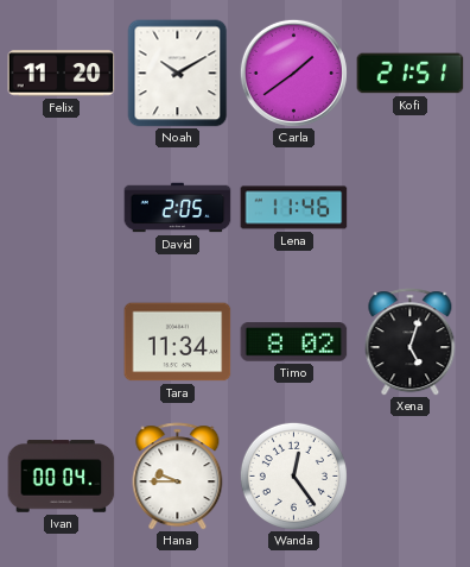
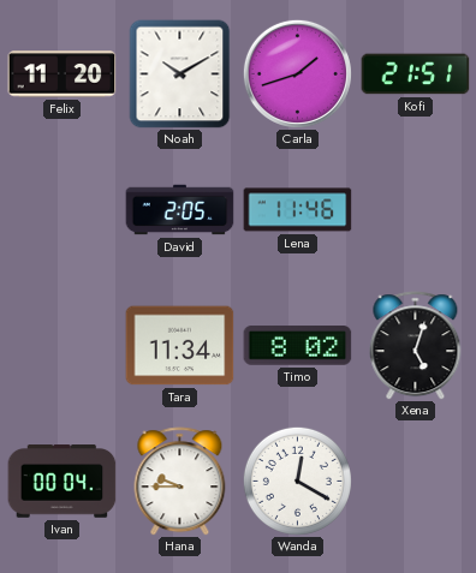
Carla: 1:39 -> 1:42
Wanda: 12:24 -> 12:20
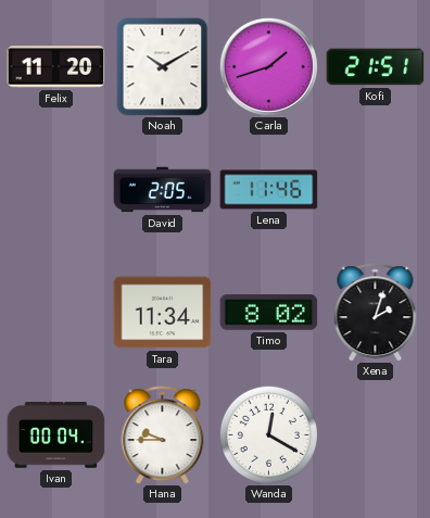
Xena: 5:03 -> 2:03
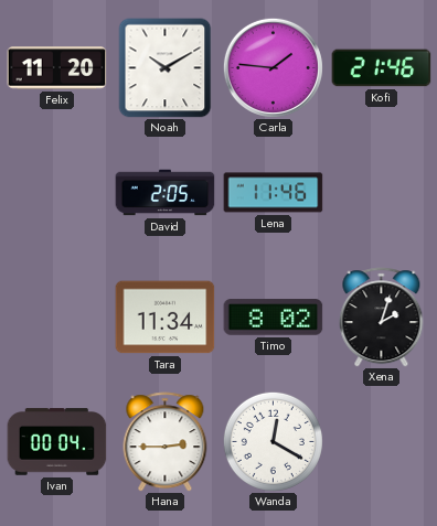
Carla: 1:42 -> 1:46
Kofi: 21:51 -> 21:46
Hana: 9:45 -> 2:45
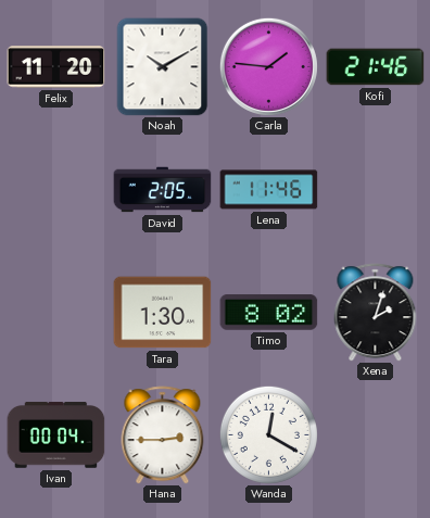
Tara: 11:34 -> 1:30
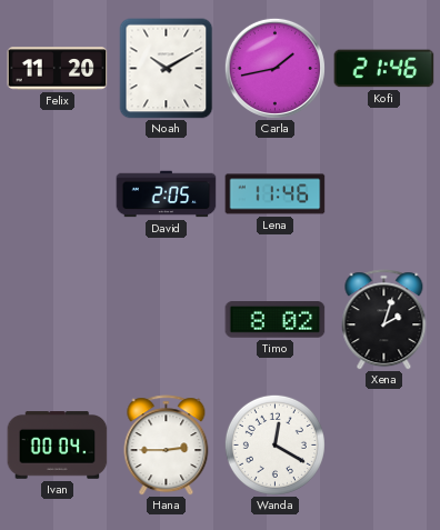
Carla: 1:46 -> 1:43
Tara: 1:30 -> none
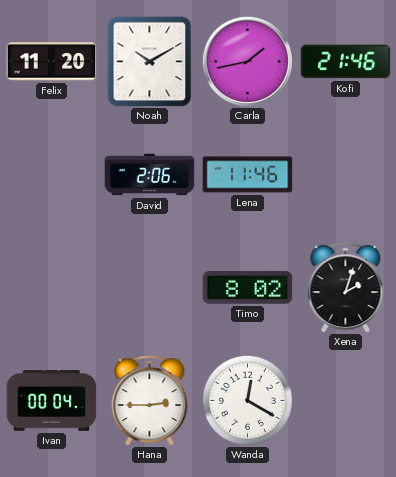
David: 2:05 -> 2:06
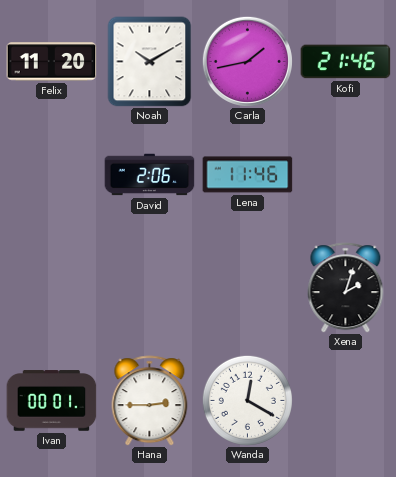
Timo: 8:02 -> none
Ivan: 00:04 -> 00:01
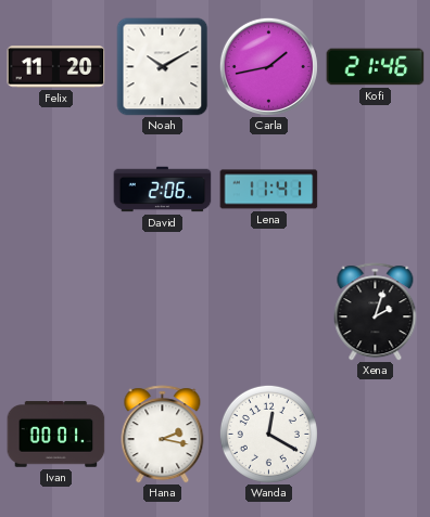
Lena: 11:46 -> 11:41
Hana: 2:45 -> 2:17
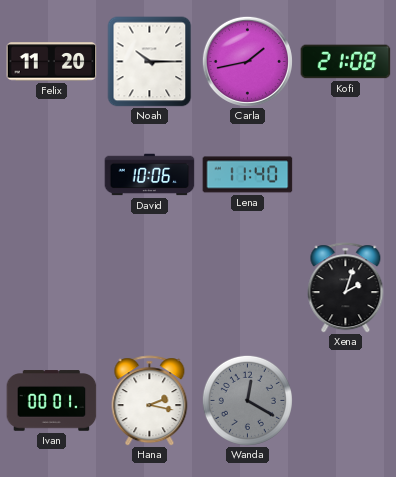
Noah: 10:10 -> 10:15
Kofi: 21:46 -> 21:08
David: 2:06 -> 10:06
Lena: 11:41 -> 11:40
Wanda dial: white -> grey
